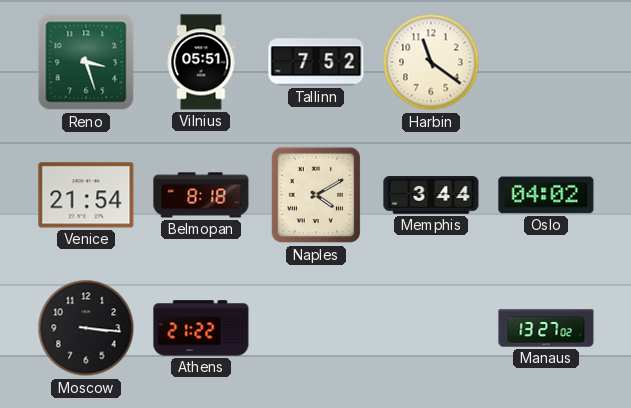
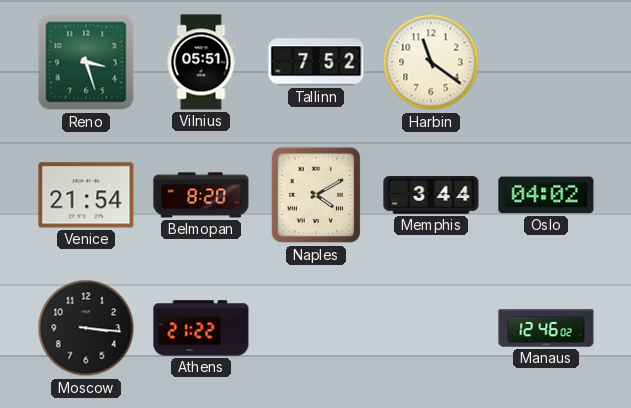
Belmopan: 8:18 -> 8:20
Manaus: 13:27 -> 12:46
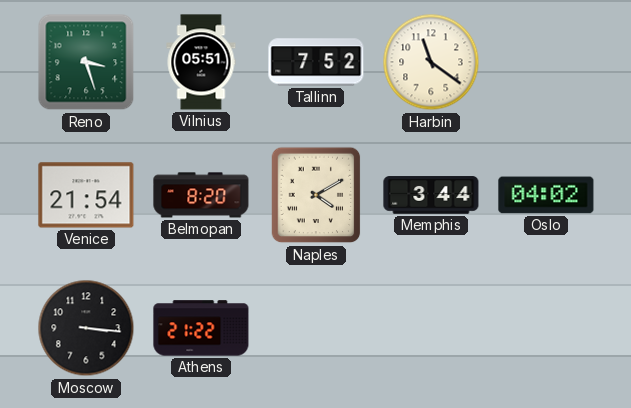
Manaus: 12:46 -> none
